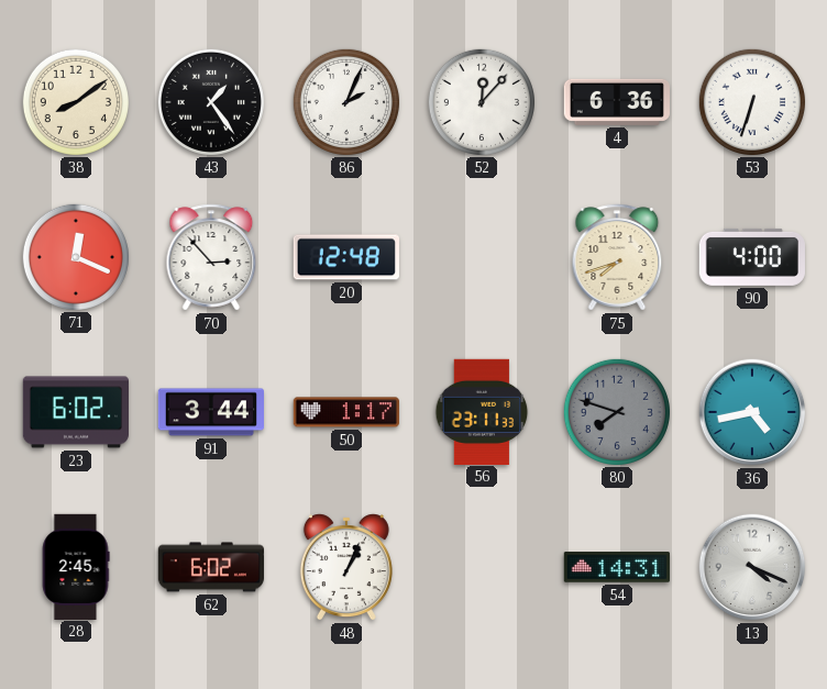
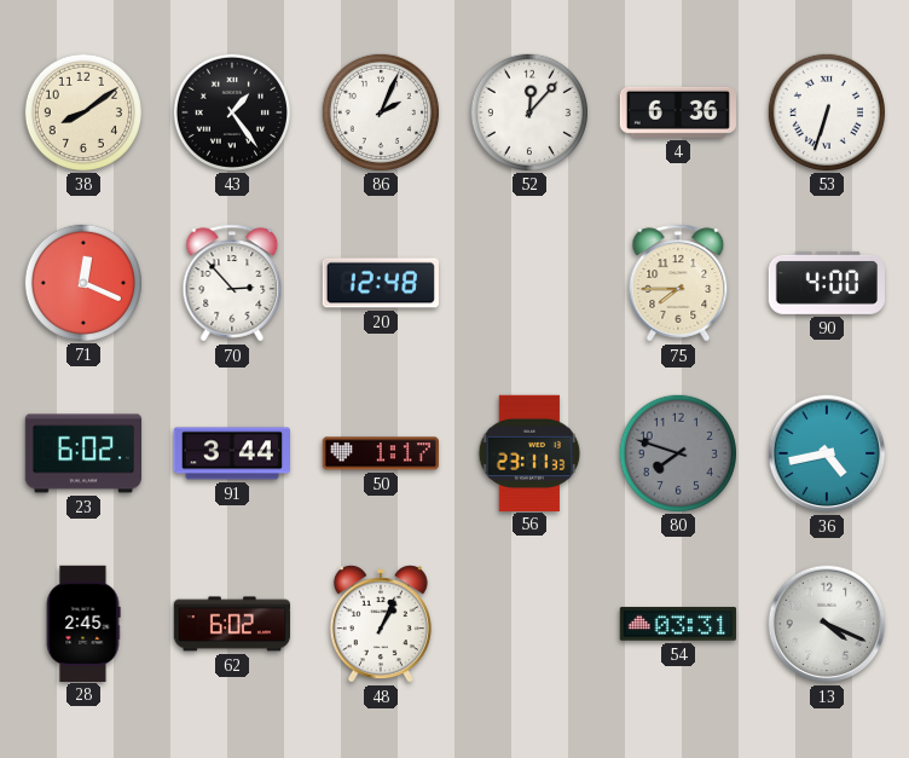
75: 7:42 -> 7:45
54: 14:31 -> 03:31
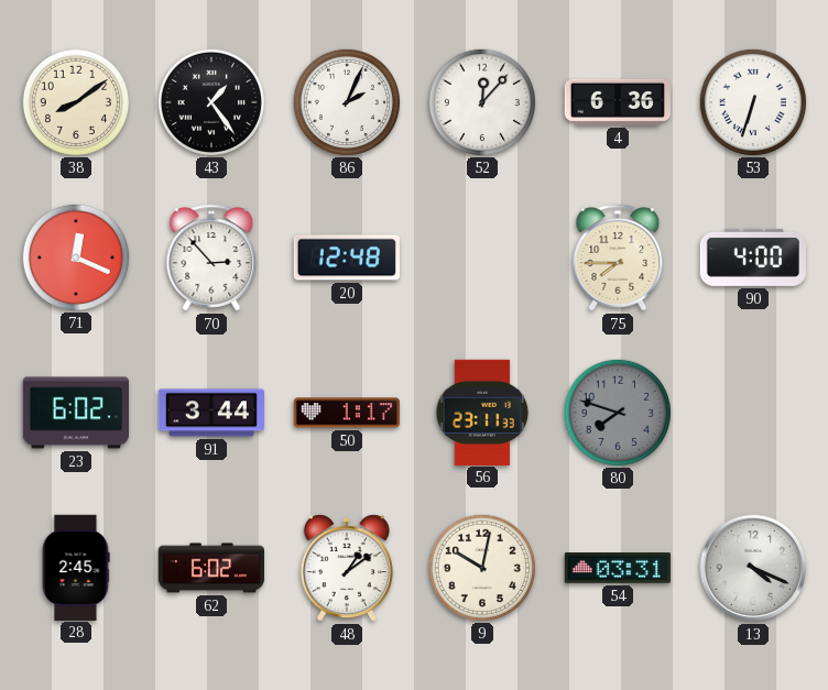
36: 4:43 -> none
48: 1:04 -> 1:09
9: none -> 10:02
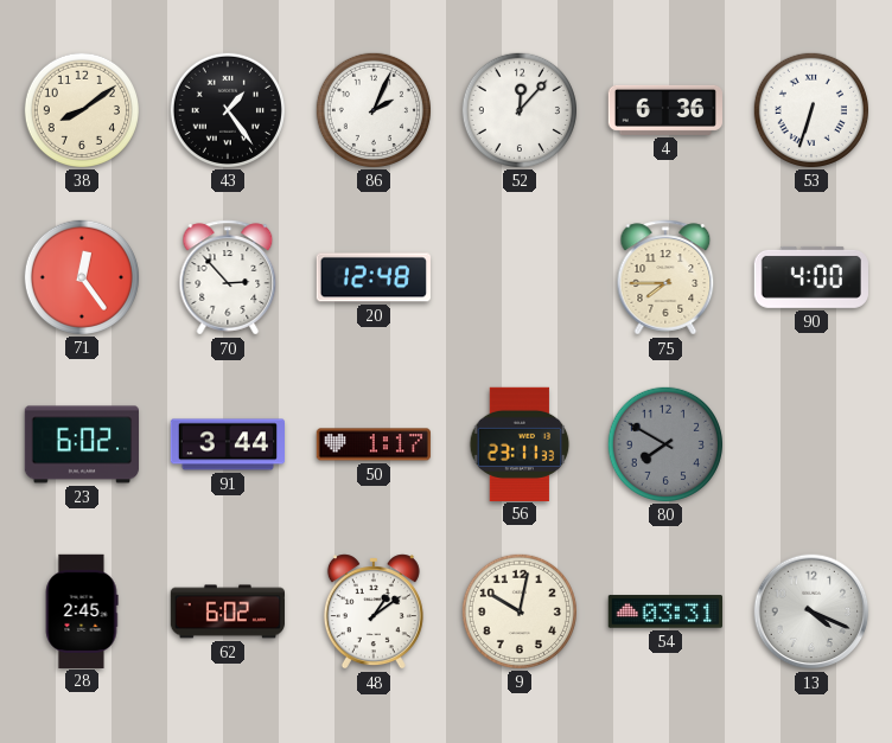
71: 12:19 -> 12:24
80: 7:48 -> 7:50
